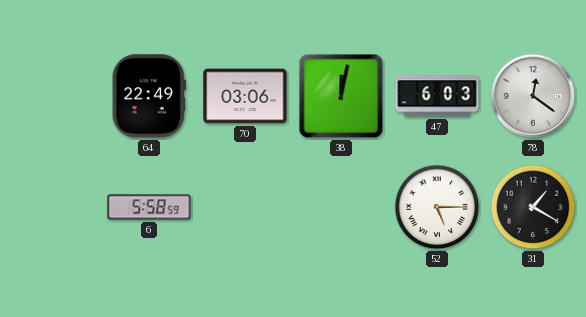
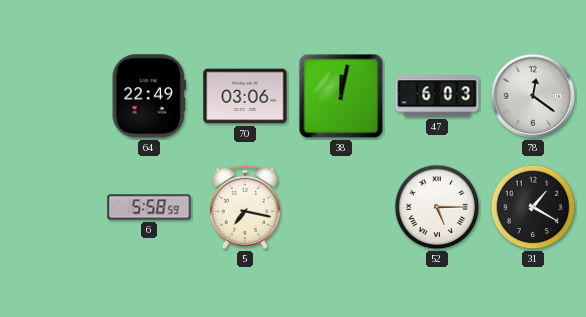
5: none -> 7:17
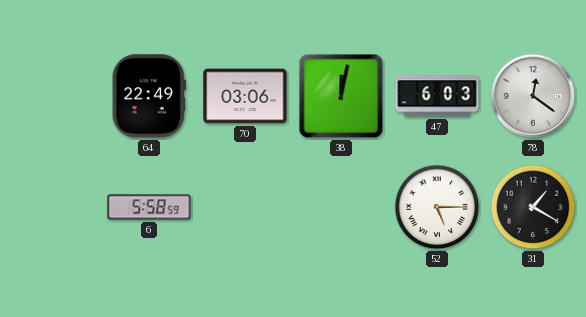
5: 7:17 -> none
